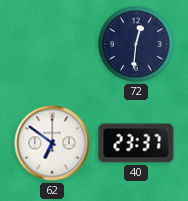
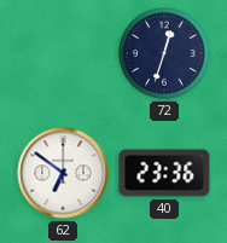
72: 12:31 -> 12:33
40: 23:37 -> 23:36
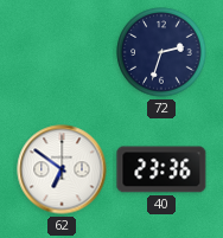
72: 12:33 -> 2:33
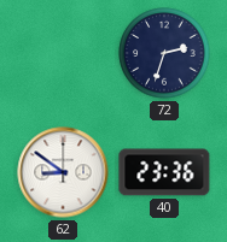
62: 6:51 -> 8:51
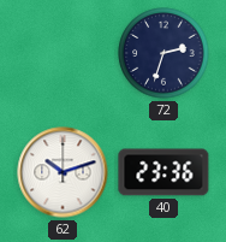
62: 8:51 -> 10:12
